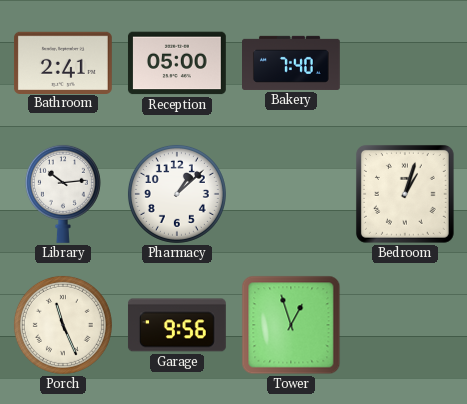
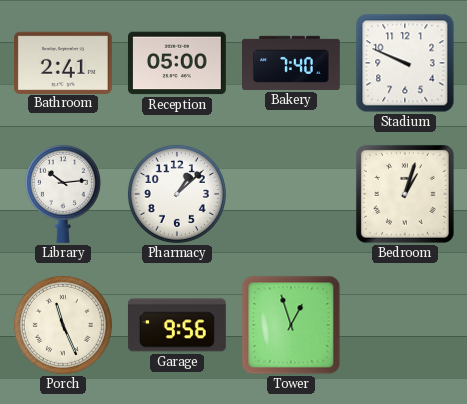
Stadium: none -> 9:49
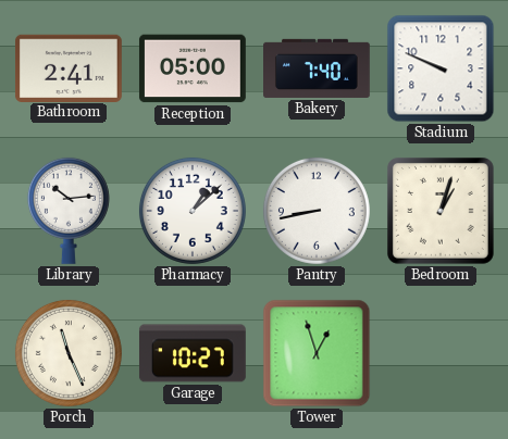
Pantry: none -> 8:43
Garage: 9:56 -> 10:27
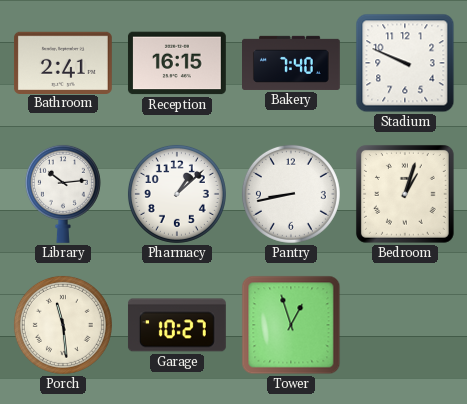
Reception: 05:00 -> 16:15
Porch: 11:26 -> 11:29
